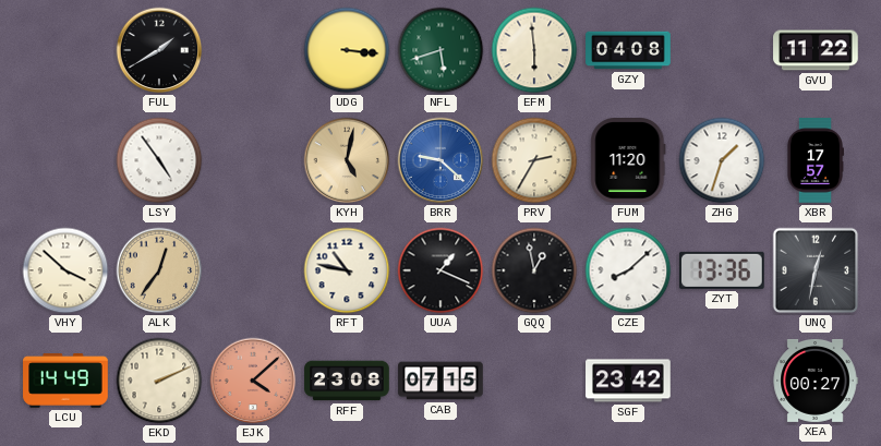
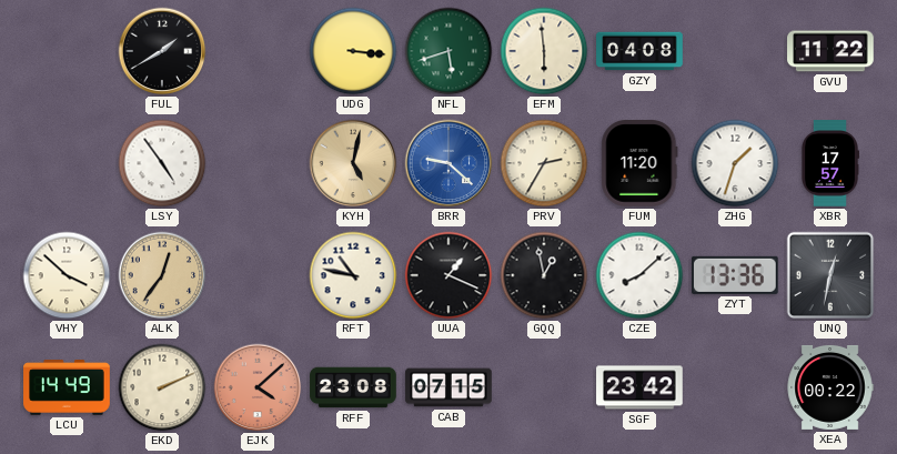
XEA: 00:27 -> 00:22
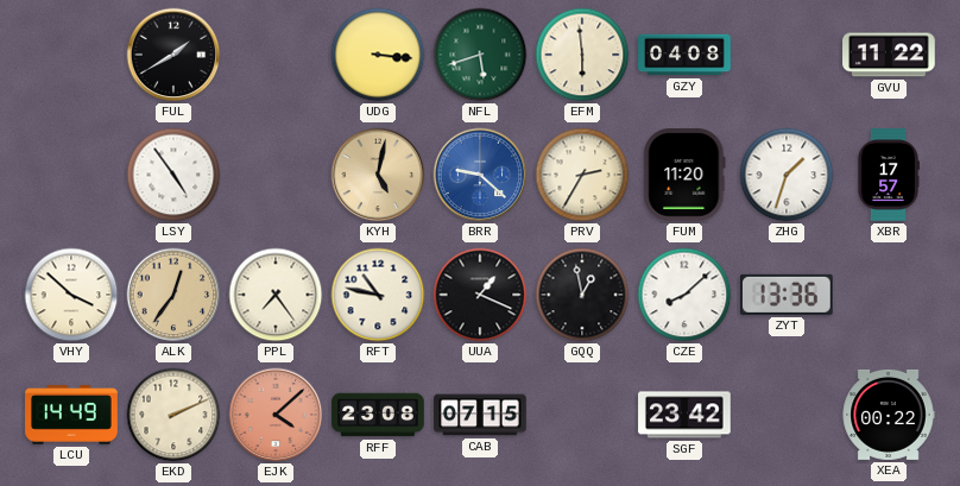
PPL: none -> 7:24
UNQ: 12:32 -> none
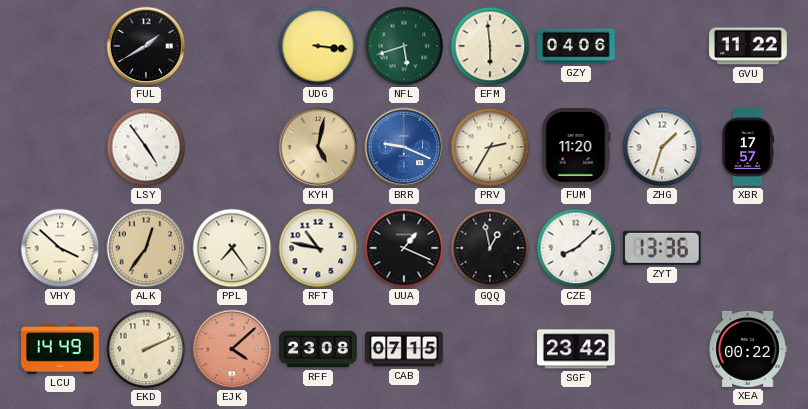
GZY: 04:08 -> 04:06
BRR: 9:22 -> 9:19
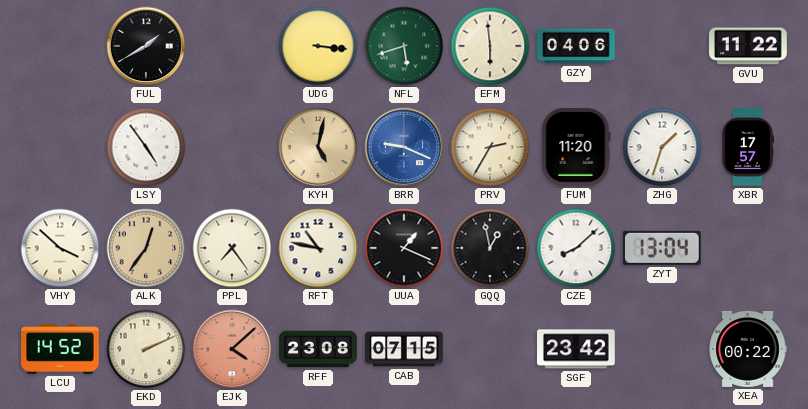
ZYT: 13:36 -> 13:04
LCU: 14:49 -> 14:52
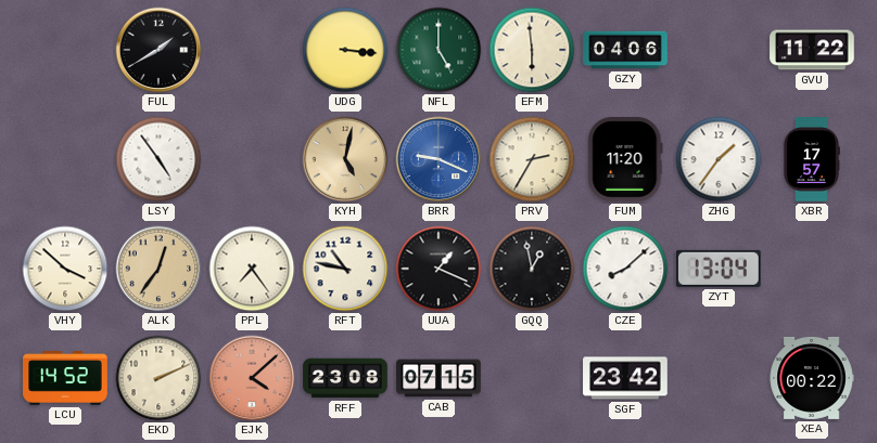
NFL: 5:42 -> 5:00
ZHG: 1:33 -> 1:36
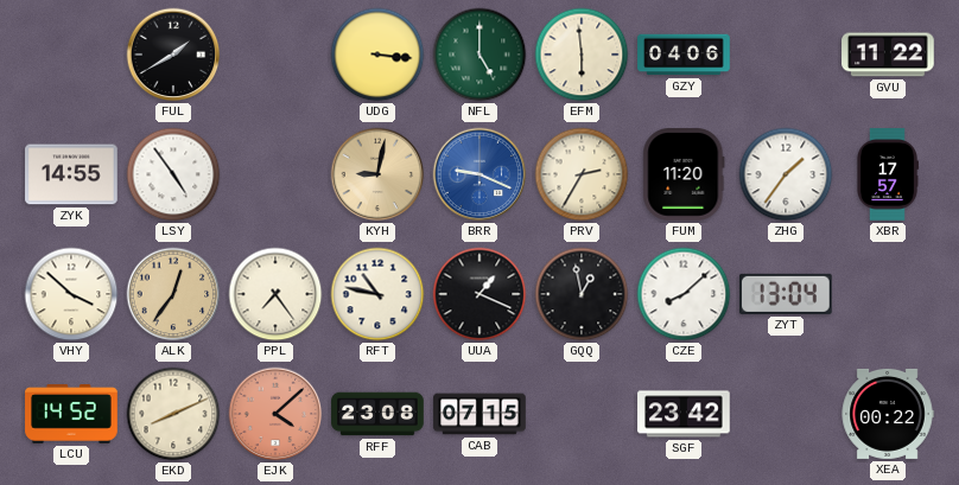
ZYK: none -> 14:55
KYH: 5:02 -> 9:02
EKD: 2:11 -> 8:11
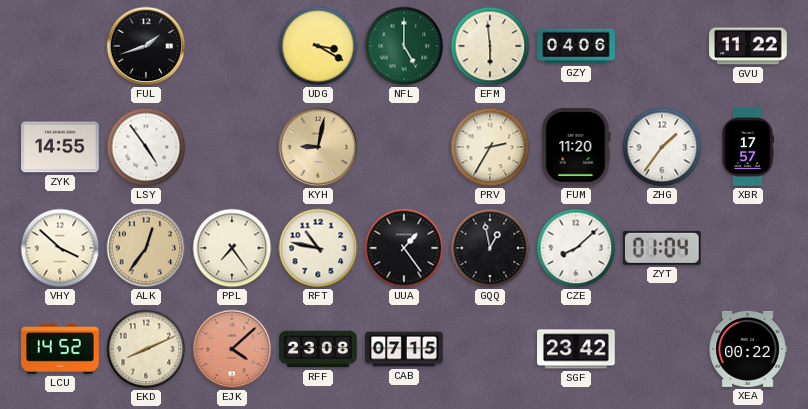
FUL: 1:40 -> 1:42
UDG: 3:16 -> 3:20
BRR: 9:19 -> none
UUA: 1:19 -> 1:24
ZYT: 13:04 -> 01:04
